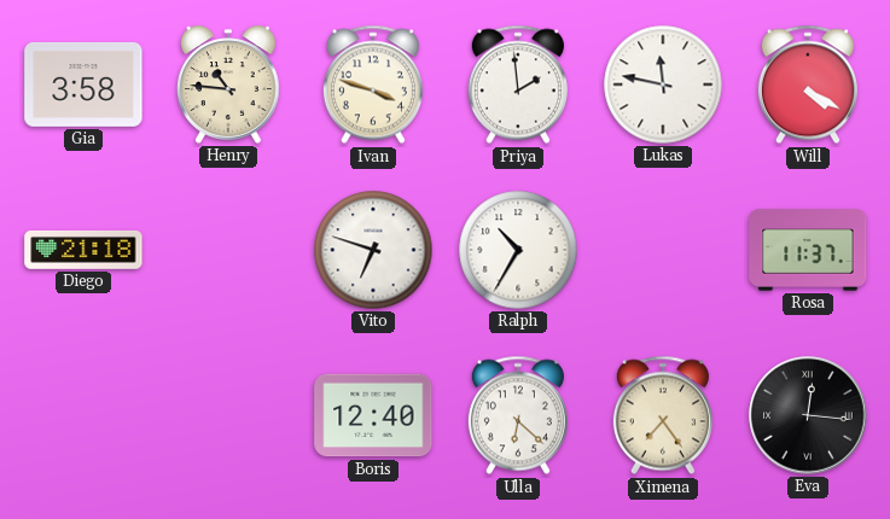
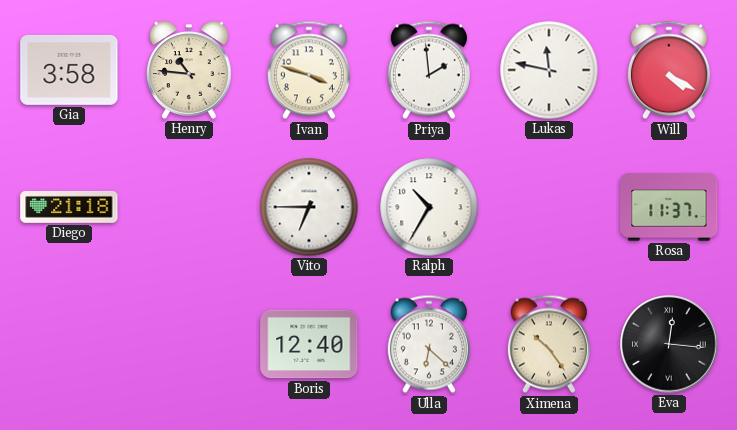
Vito: 6:48 -> 6:45
Ximena: 7:24 -> 10:24
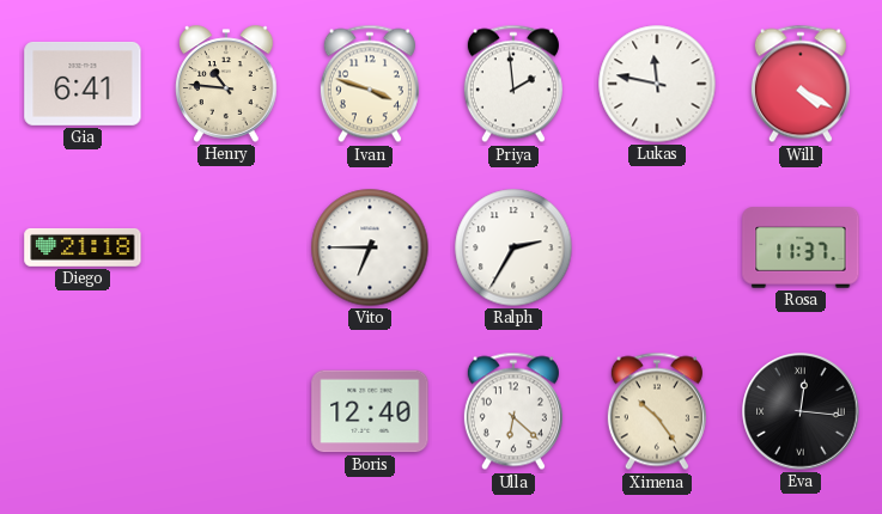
Gia: 3:58 -> 6:41
Ralph: 10:35 -> 2:35
